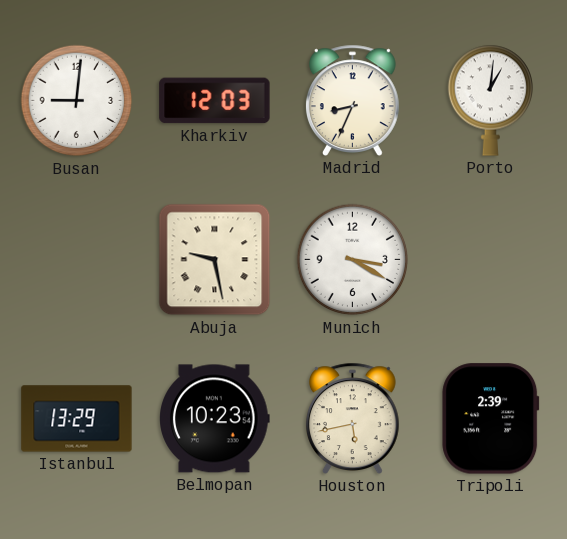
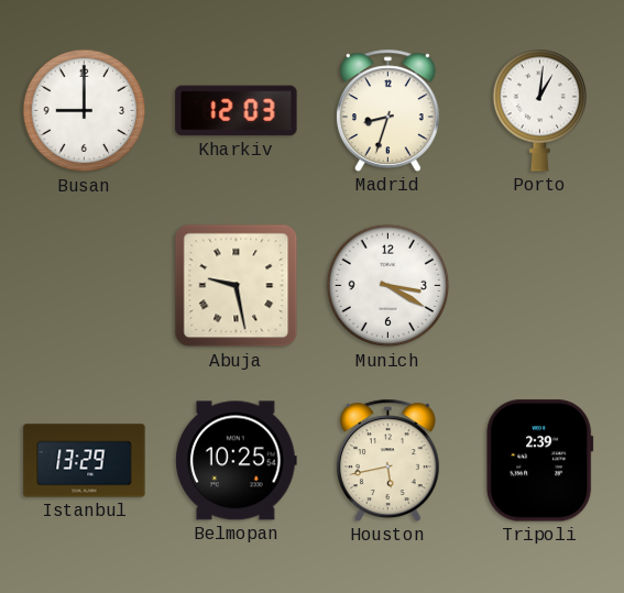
Busan: 9:01 -> 9:00
Madrid: 8:34 -> 8:33
Belmopan: 10:23 -> 10:25
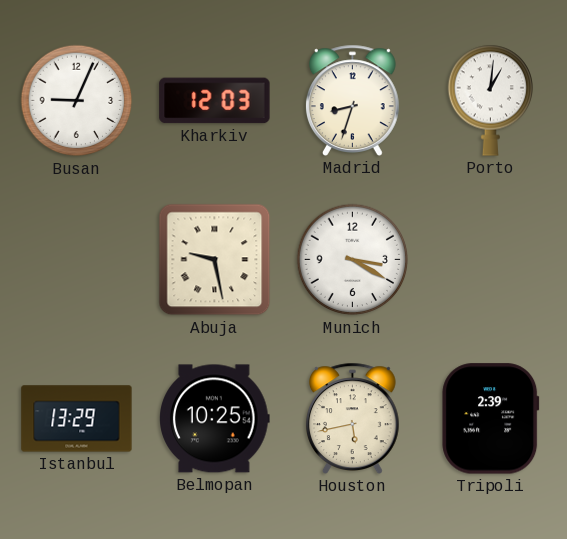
Busan: 9:00 -> 9:04
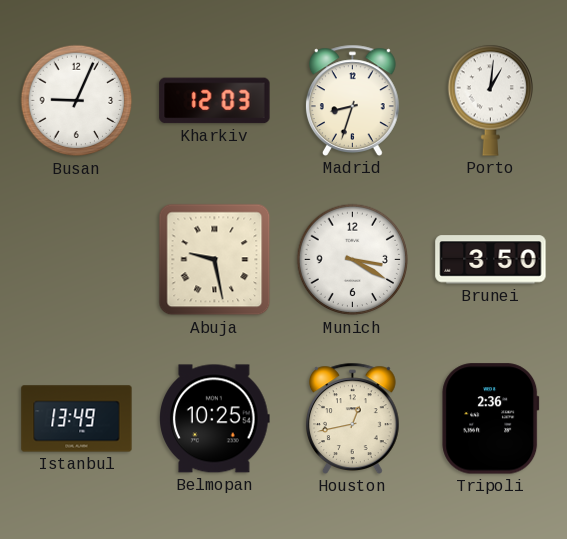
Brunei: none -> 3:50
Istanbul: 13:29 -> 13:49
Houston: 5:43 -> 12:43
Tripoli: 2:39 -> 2:36
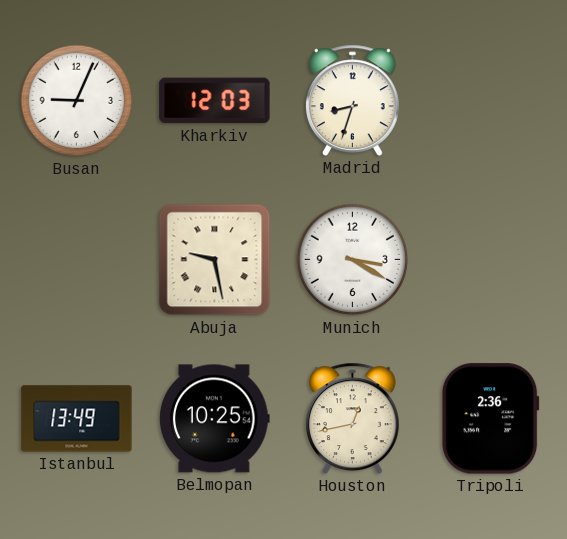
Porto: 1:01 -> none
Brunei: 3:50 -> none
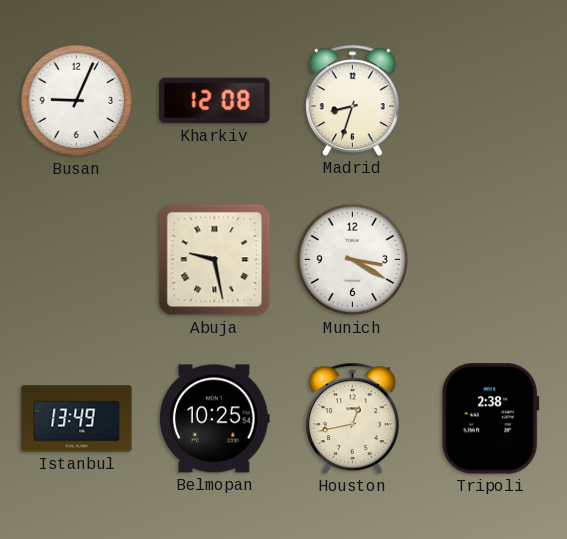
Kharkiv: 12:03 -> 12:08
Tripoli: 2:36 -> 2:38
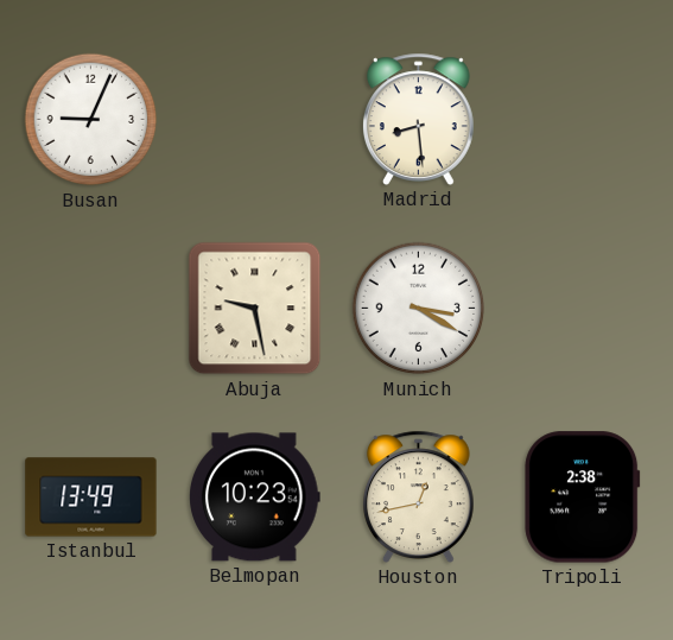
Kharkiv: 12:08 -> none
Madrid: 8:33 -> 8:29
Belmopan: 10:25 -> 10:23
